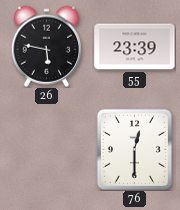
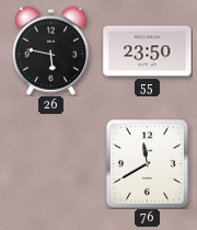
55: 23:39 -> 23:50
76: 12:30 -> 11:40
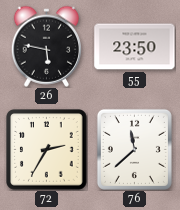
72: none -> 2:35
76: 11:40 -> 11:38
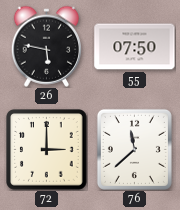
55: 23:50 -> 07:50
72: 2:35 -> 3:00
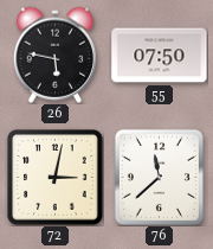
72: 3:00 -> 3:02
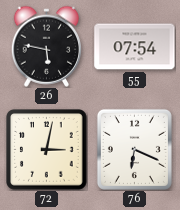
55: 07:50 -> 07:54
76: 11:38 -> 6:19
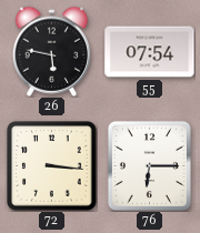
72: 3:02 -> 3:16
76: 6:19 -> 6:15
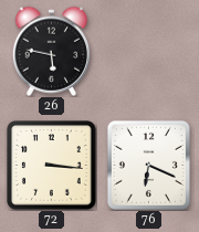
55: 07:54 -> none
76: 6:15 -> 6:19
